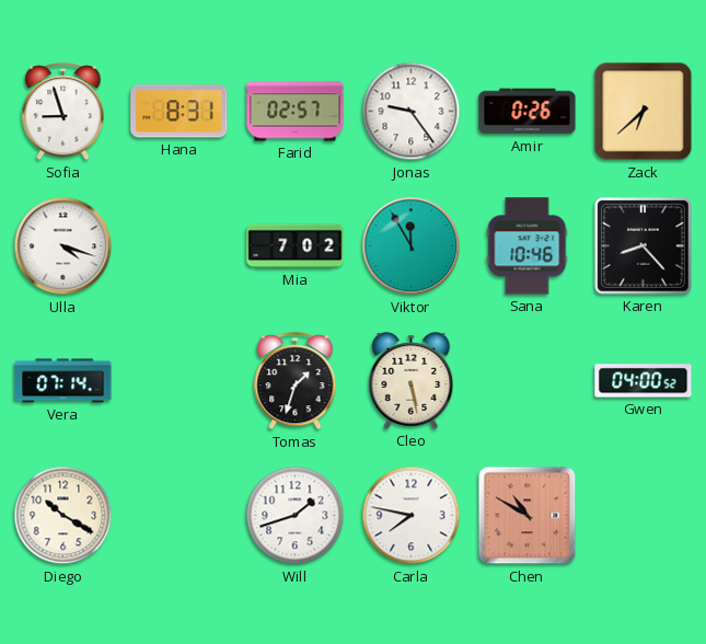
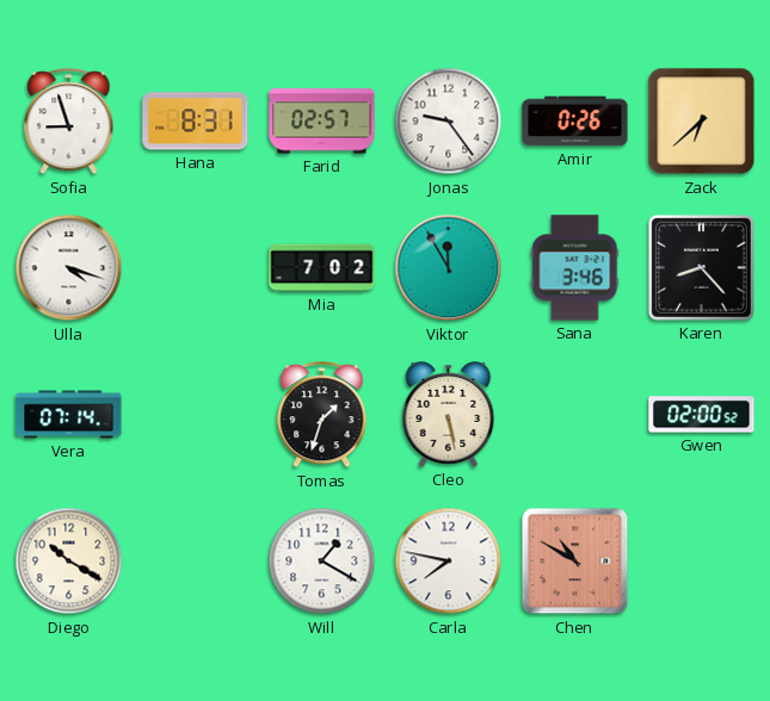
Sana: 10:46 -> 3:46
Gwen: 04:00 -> 02:00
Will: 1:42 -> 1:20
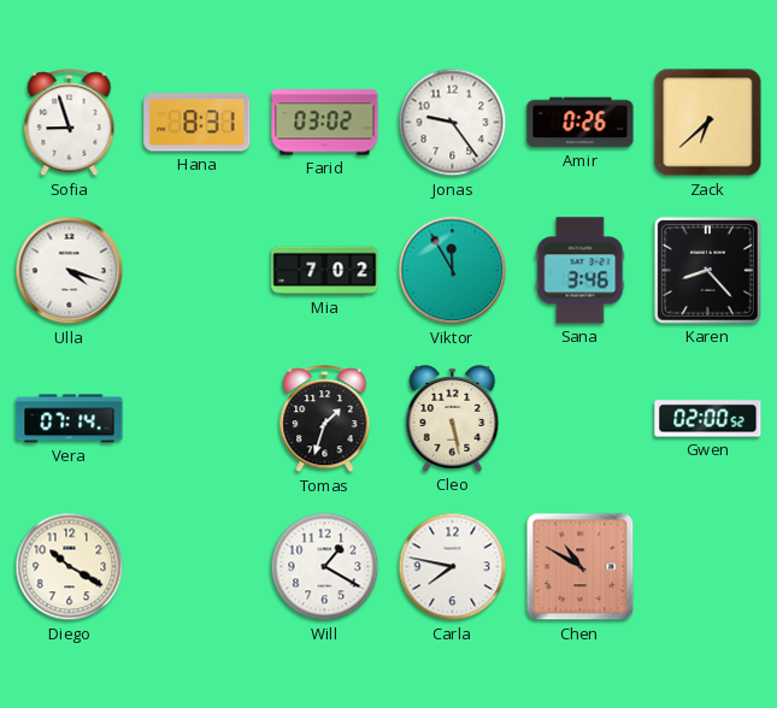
Farid: 02:57 -> 03:02
